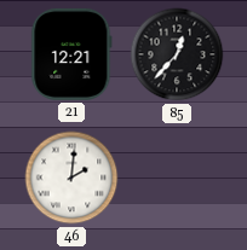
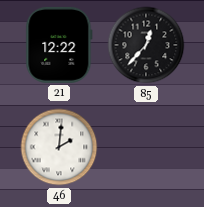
21: 12:21 -> 12:22
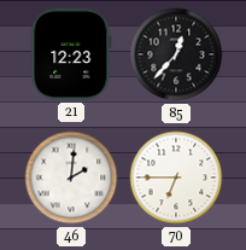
21: 12:22 -> 12:23
70: none -> 6:45
